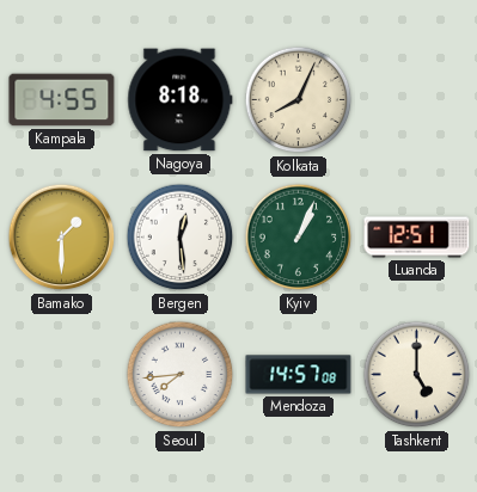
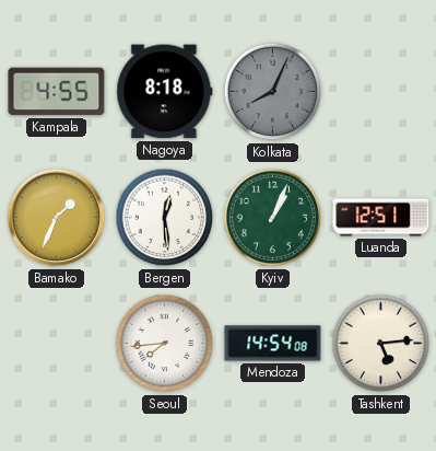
Kolkata dial: cream -> grey
Bamako: 1:30 -> 1:34
Mendoza: 14:57 -> 14:54
Tashkent: 5:00 -> 5:14
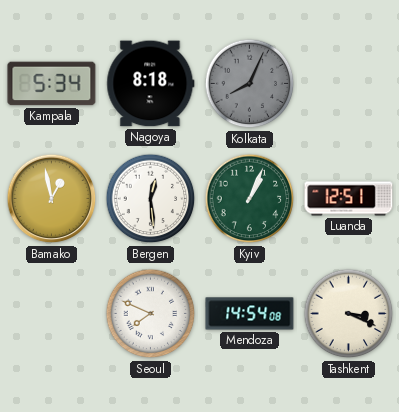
Kampala: 4:55 -> 5:34
Bamako: 1:34 -> 12:58
Seoul: 7:44 -> 7:49
Tashkent: 5:14 -> 3:19
